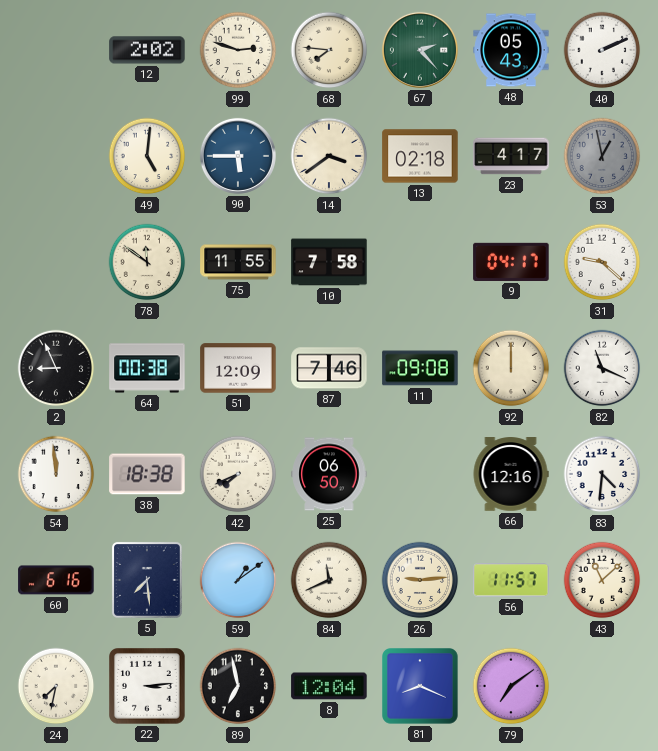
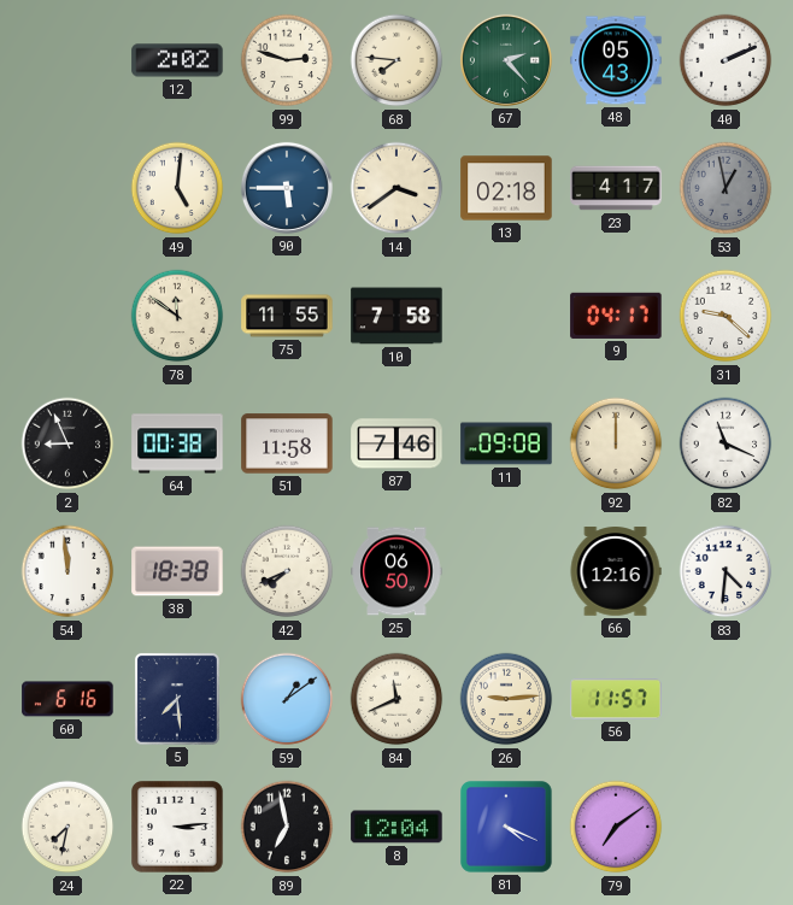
51: 12:09 -> 11:58
43: 11:08 -> none
81: 8:19 -> 4:19
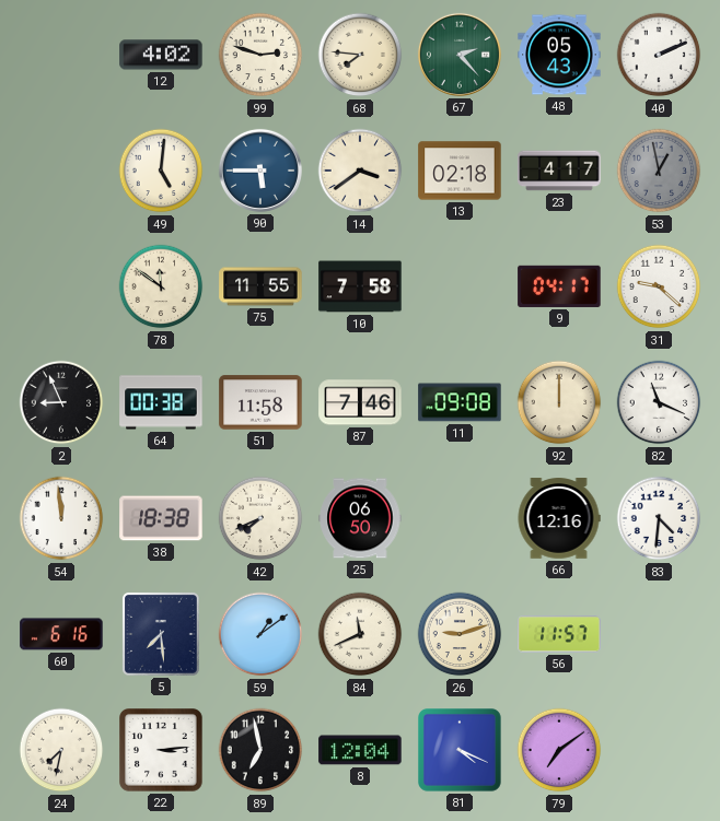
12: 2:02 -> 4:02
26: 9:14 -> 9:12
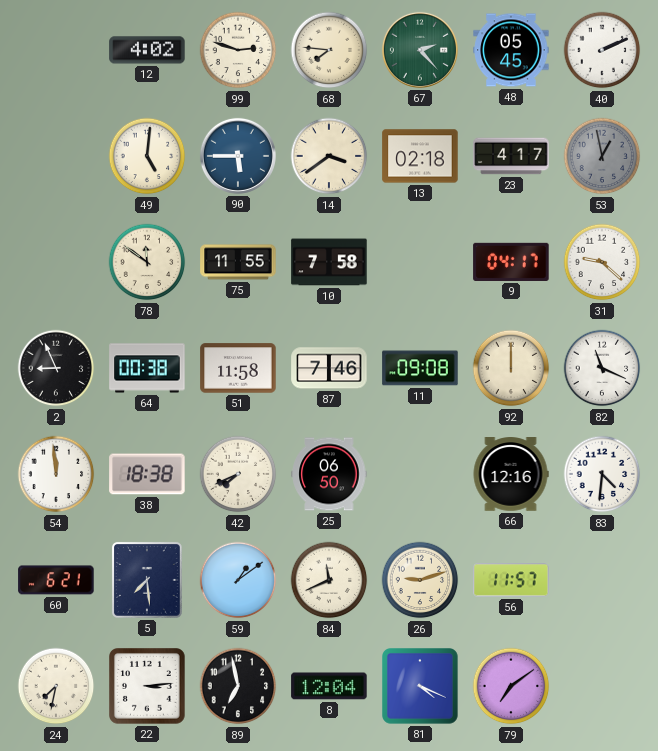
48: 05:43 -> 05:45
60: 6:16 -> 6:21
